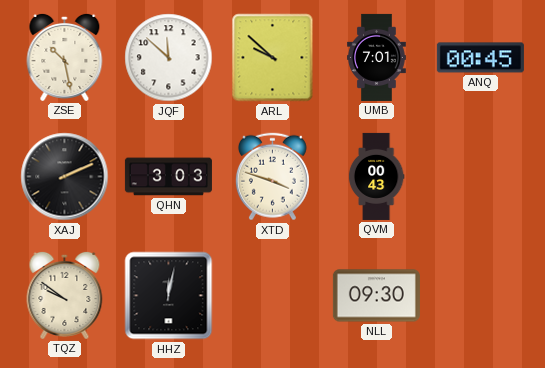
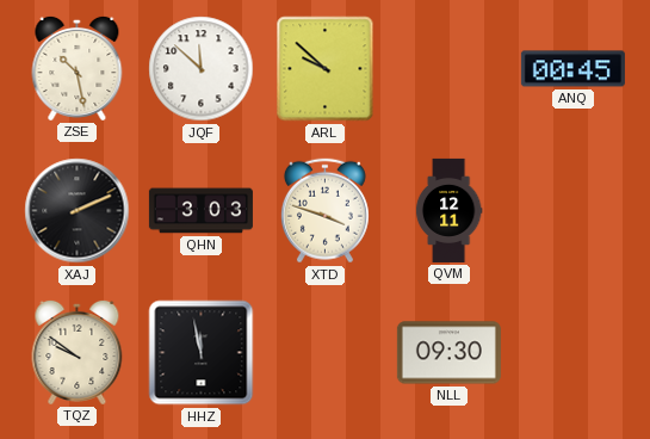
UMB: 7:01 -> none
QVM: 00:43 -> 12:11
HHZ: 12:02 -> 11:58
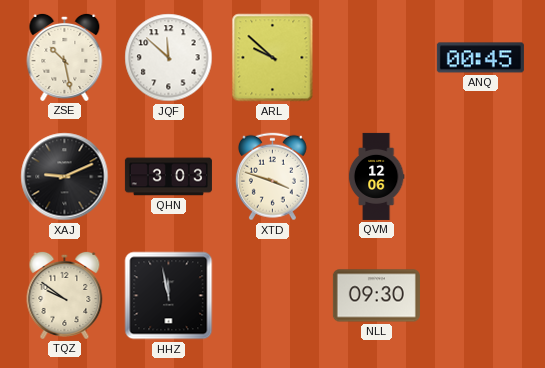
XAJ: 2:11 -> 9:11
QVM: 12:11 -> 12:06
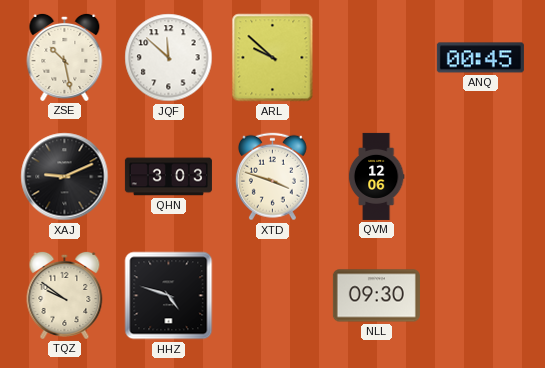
HHZ: 11:58 -> 4:48
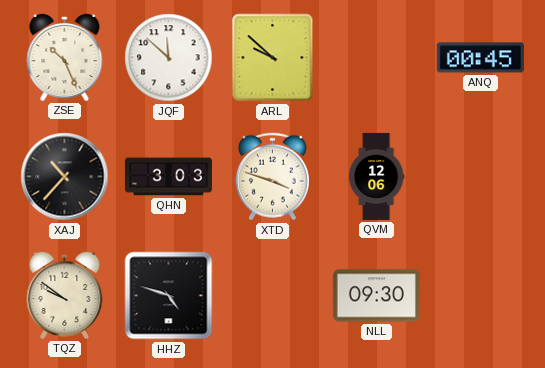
ZSE: 10:28 -> 10:26
XAJ: 9:11 -> 10:37
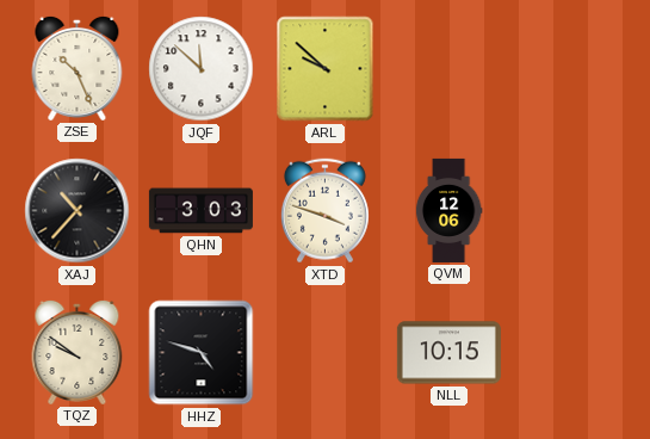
ANQ: 00:45 -> none
NLL: 09:30 -> 10:15
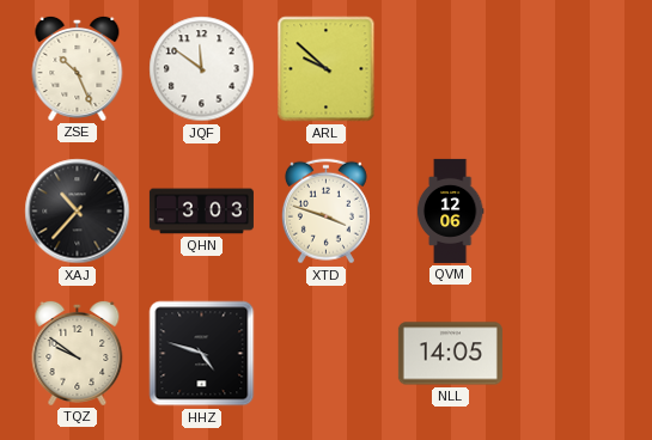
JQF: 11:52 -> 11:51
NLL: 10:15 -> 14:05
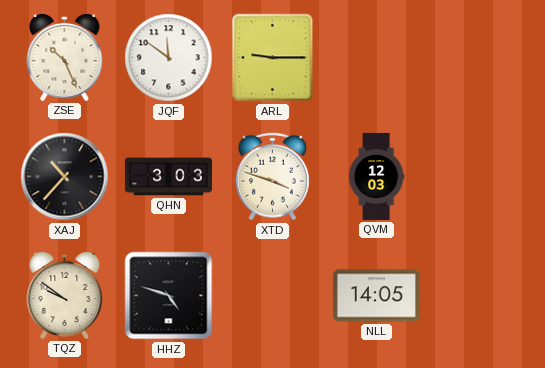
ARL: 9:52 -> 9:15
QVM: 12:06 -> 12:03
